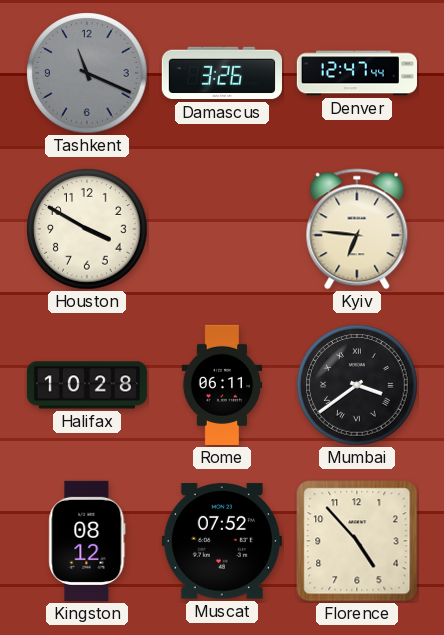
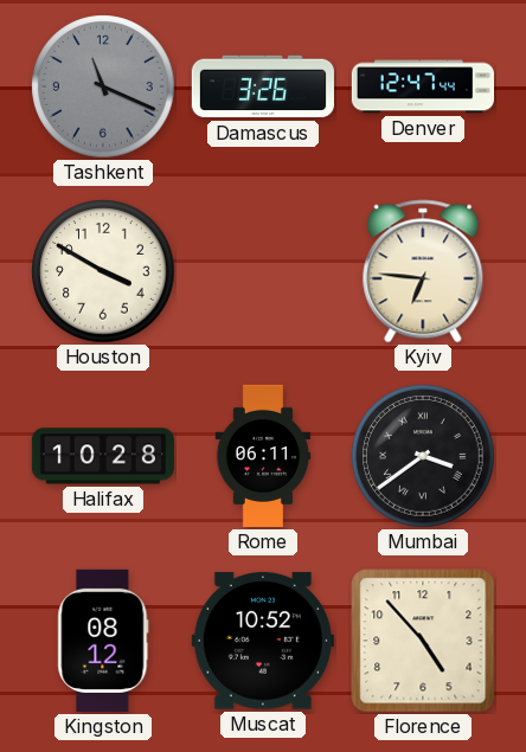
Muscat: 07:52 -> 10:52
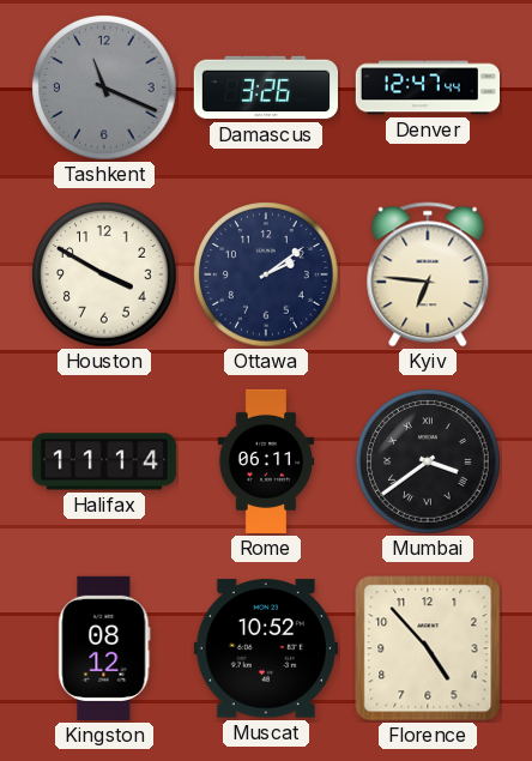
Ottawa: none -> 2:09
Halifax: 10:28 -> 11:14
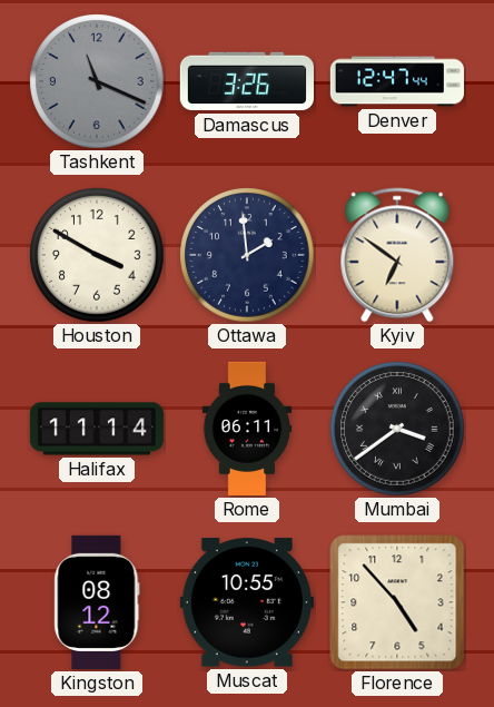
Ottawa: 2:09 -> 1:59
Kyiv: 6:46 -> 6:51
Muscat: 10:52 -> 10:55
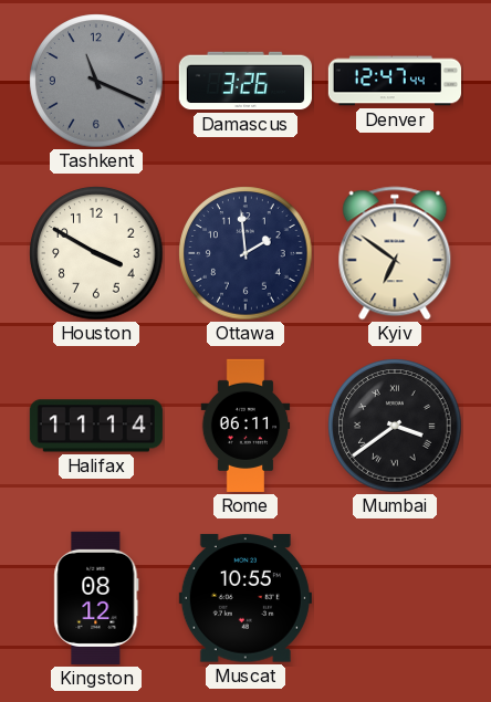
Florence: 4:53 -> none
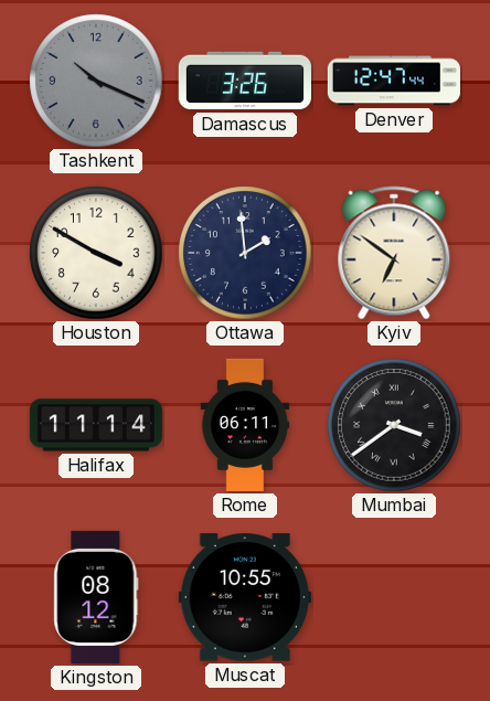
Tashkent: 11:19 -> 10:19
